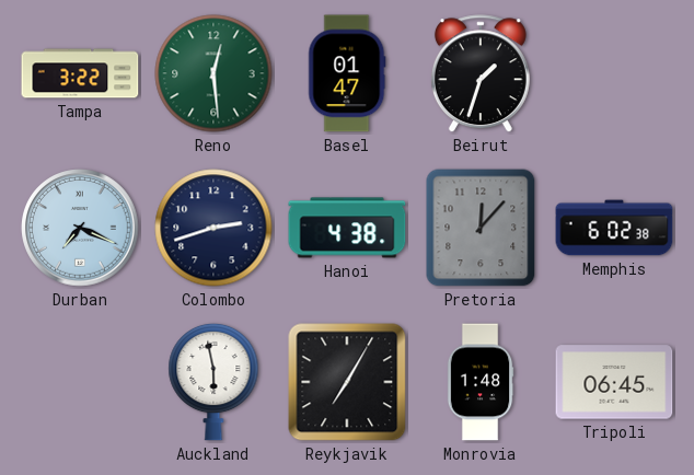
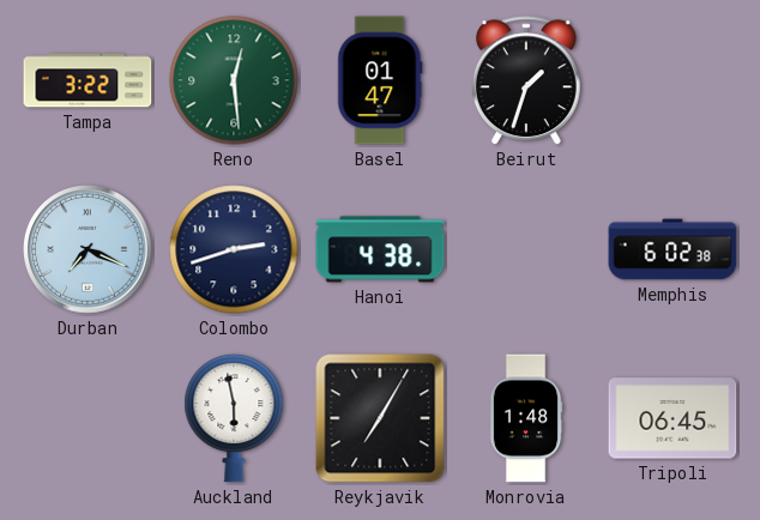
Pretoria: 12:07 -> none
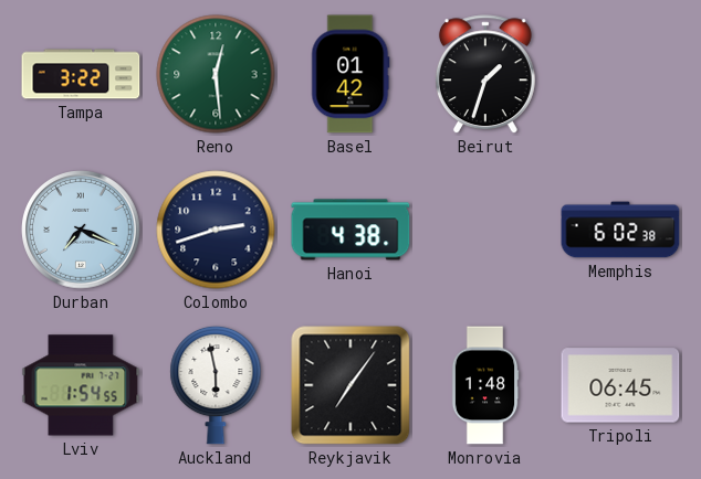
Basel: 01:47 -> 01:42
Lviv: none -> 1:54
Reykjavik: 7:05 -> 7:06
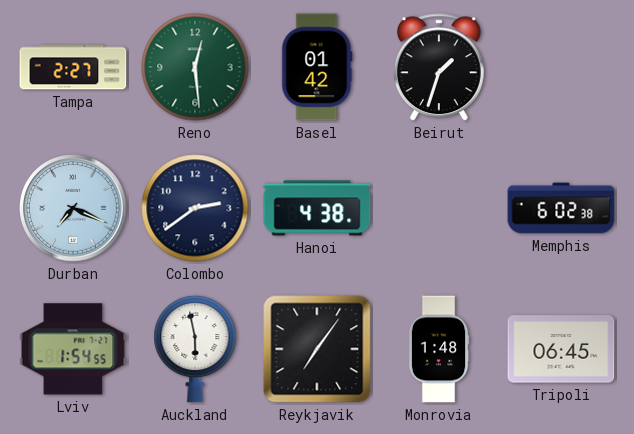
Tampa: 3:22 -> 2:27
Colombo: 2:42 -> 2:39
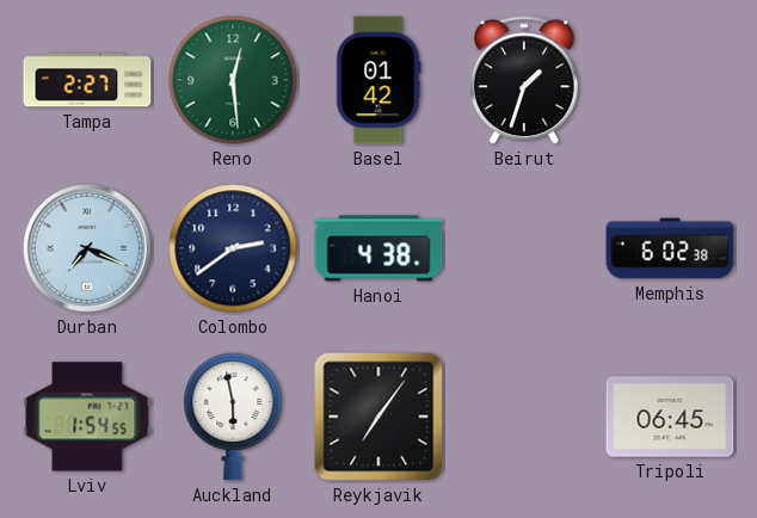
Monrovia: 1:48 -> none
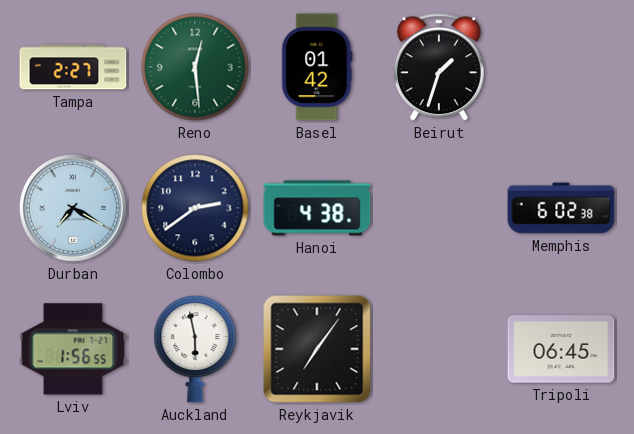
Durban: 7:19 -> 7:20
Lviv: 1:54 -> 1:56
